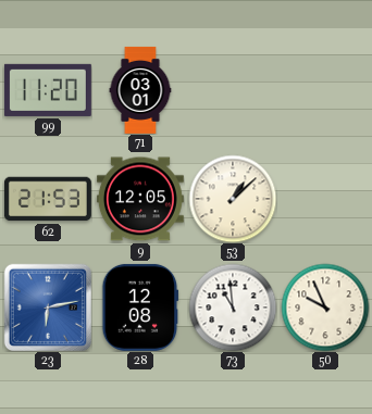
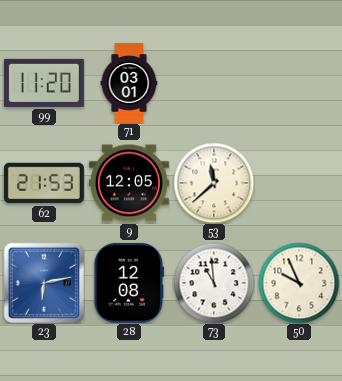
53: 1:08 -> 11:38
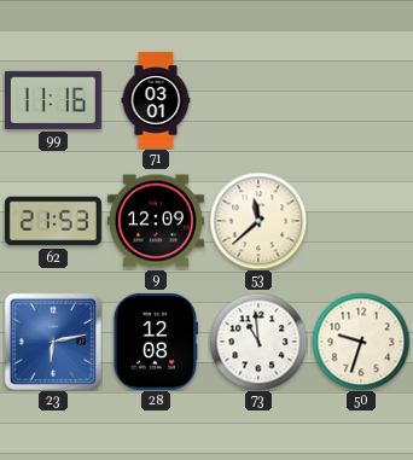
99: 11:20 -> 11:16
9: 12:05 -> 12:09
50: 9:56 -> 9:33
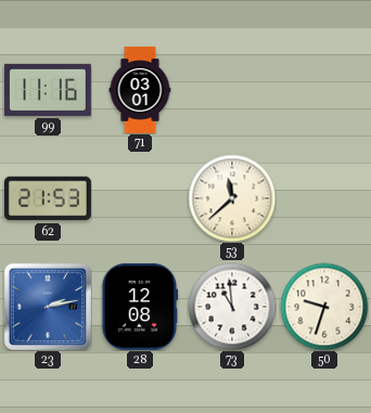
9: 12:09 -> none
23: 6:13 -> 2:13
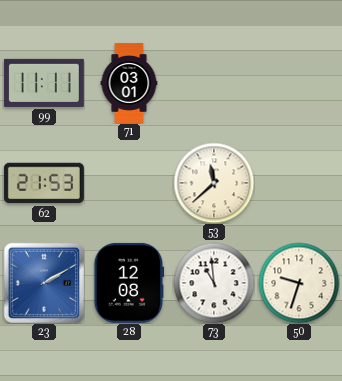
99: 11:16 -> 11:11
23: 2:13 -> 2:10
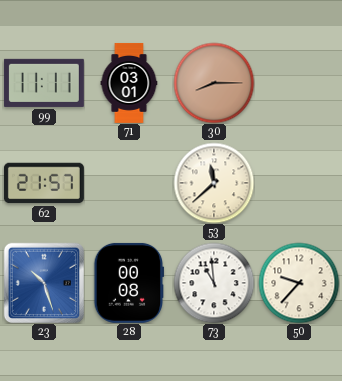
30: none -> 8:15
62: 21:53 -> 21:57
23: 2:10 -> 10:27
28: 12:08 -> 00:08
50: 9:33 -> 9:37
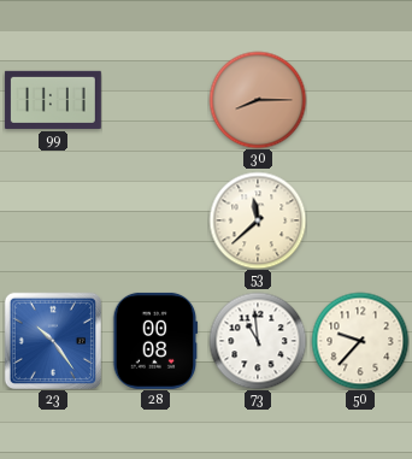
71: 03:01 -> none
62: 21:57 -> none
23: 10:27 -> 10:24
